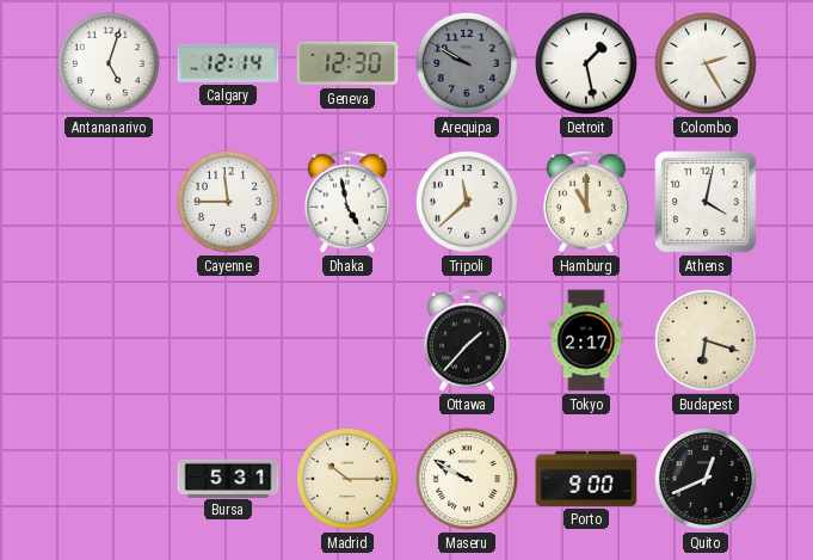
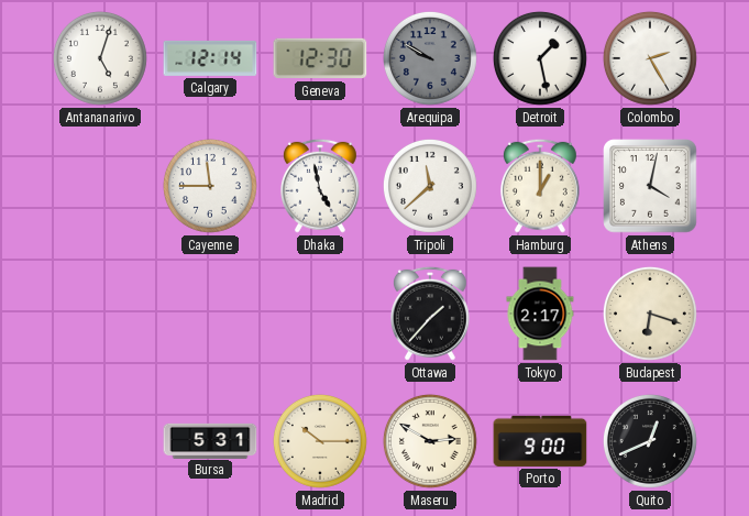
Hamburg: 11:00 -> 1:00
Maseru: 9:50 -> 2:50
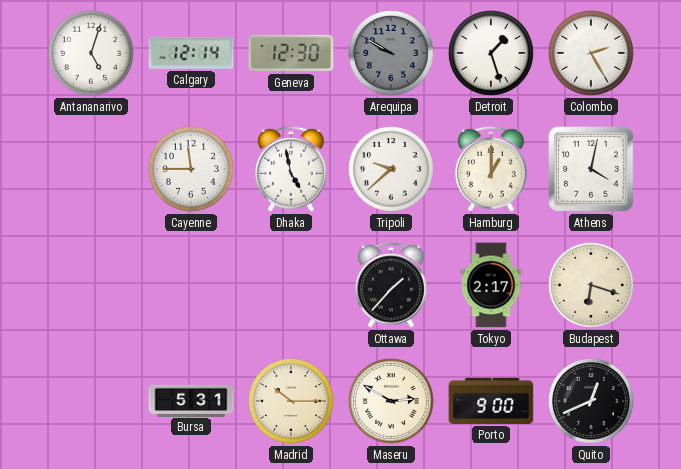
Detroit: 1:28 -> 1:27
Tripoli: 11:38 -> 9:38
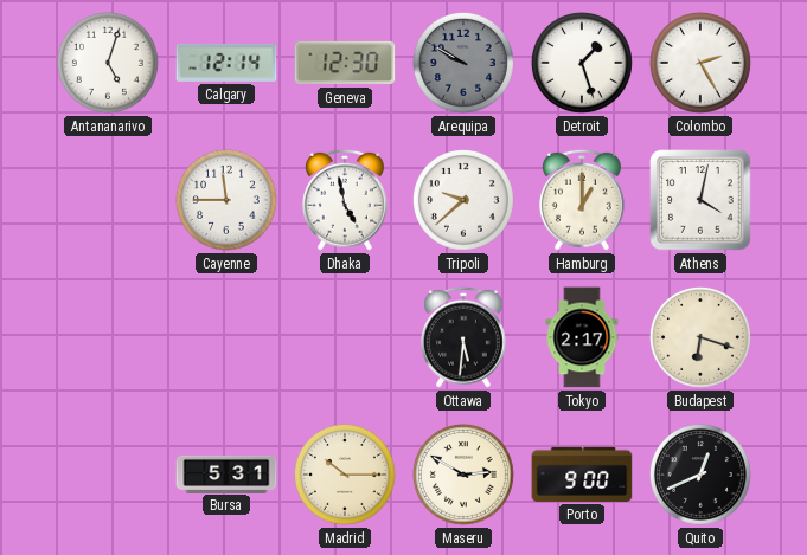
Ottawa: 1:37 -> 5:31
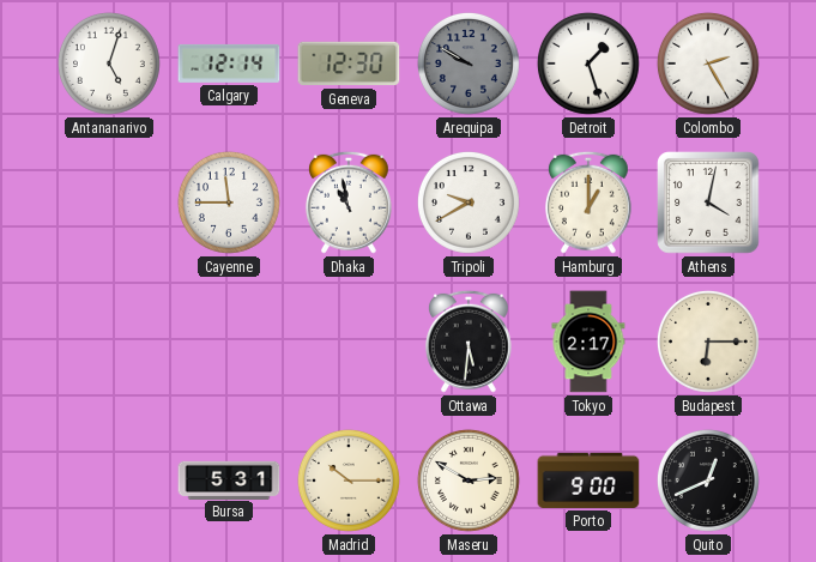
Dhaka: 4:58 -> 10:58
Tripoli: 9:38 -> 9:40
Budapest: 6:18 -> 6:15
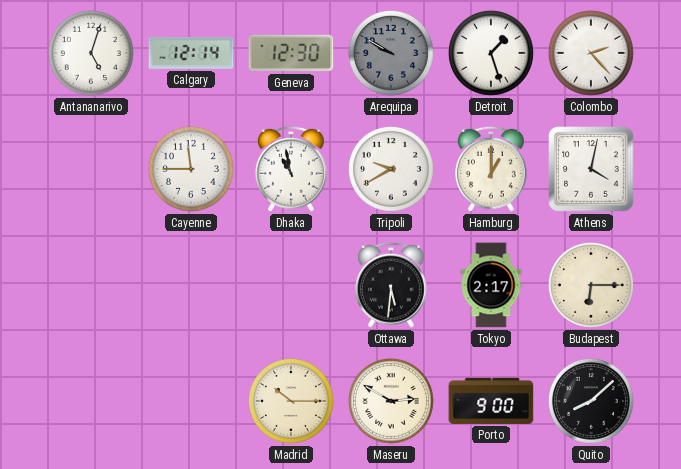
Colombo: 2:25 -> 2:23
Bursa: 5:31 -> none
Quito: 12:41 -> 8:08
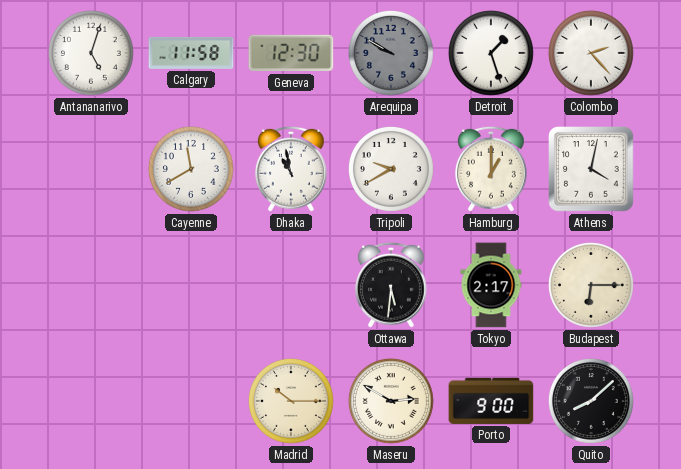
Calgary: 12:14 -> 11:58
Cayenne: 11:45 -> 11:40
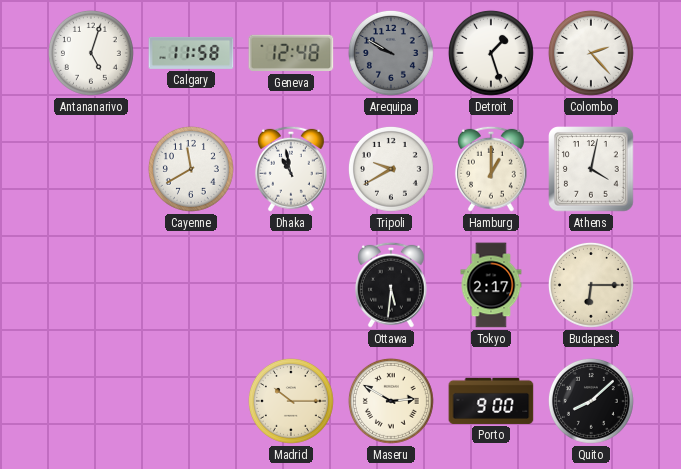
Geneva: 12:30 -> 12:48
